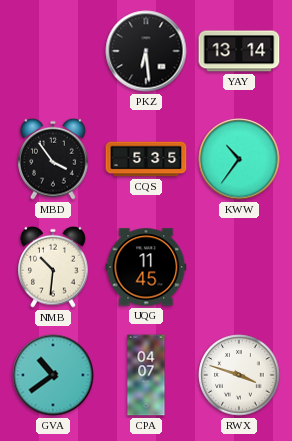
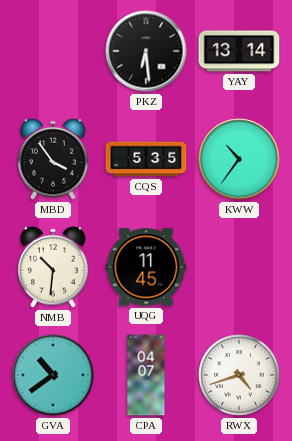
RWX: 3:48 -> 4:42
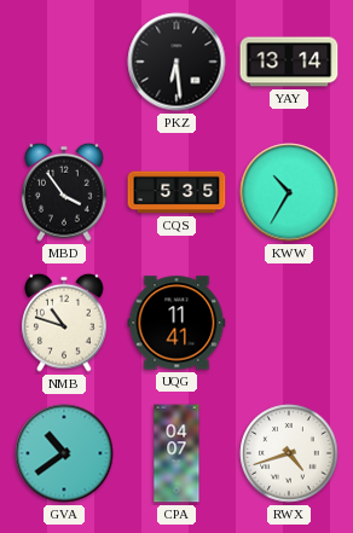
KWW: 10:36 -> 10:35
NMB: 10:31 -> 10:48
UQG: 11:45 -> 11:41
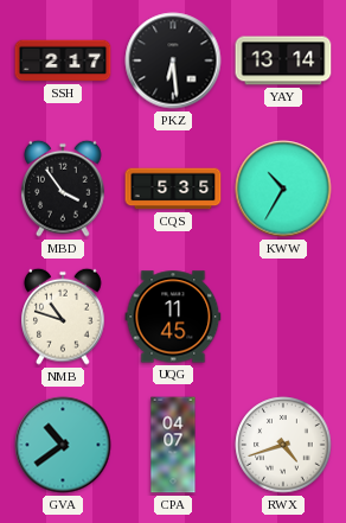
SSH: none -> 2:17
UQG: 11:41 -> 11:45
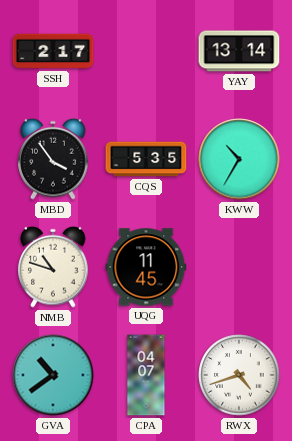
PKZ: 6:29 -> none
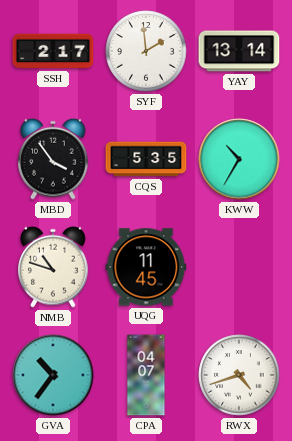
SYF: none -> 1:59
GVA: 10:39 -> 10:36
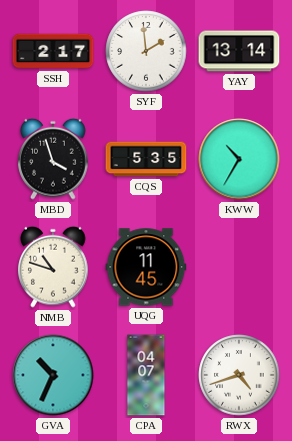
MBD: 3:54 -> 3:57
GVA: 10:36 -> 10:34
